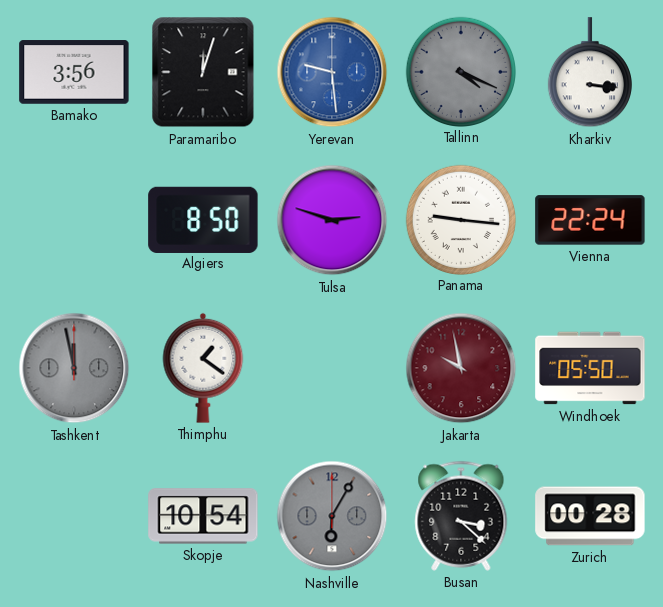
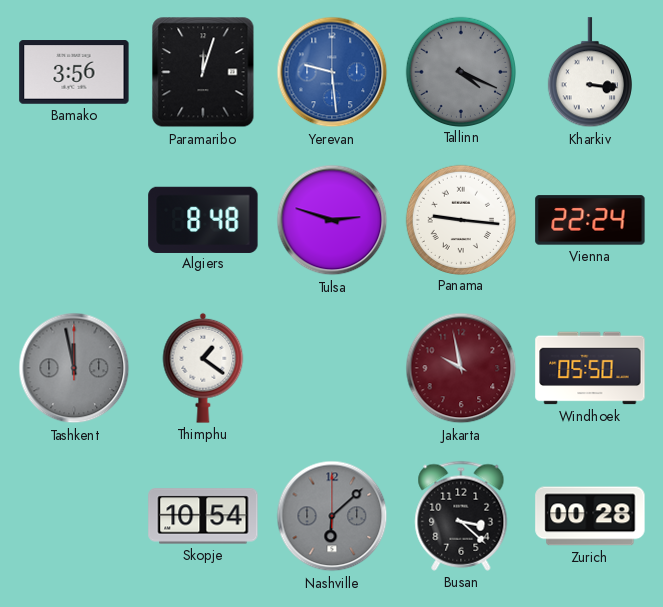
Algiers: 8:50 -> 8:48
Nashville: 6:05 -> 6:08
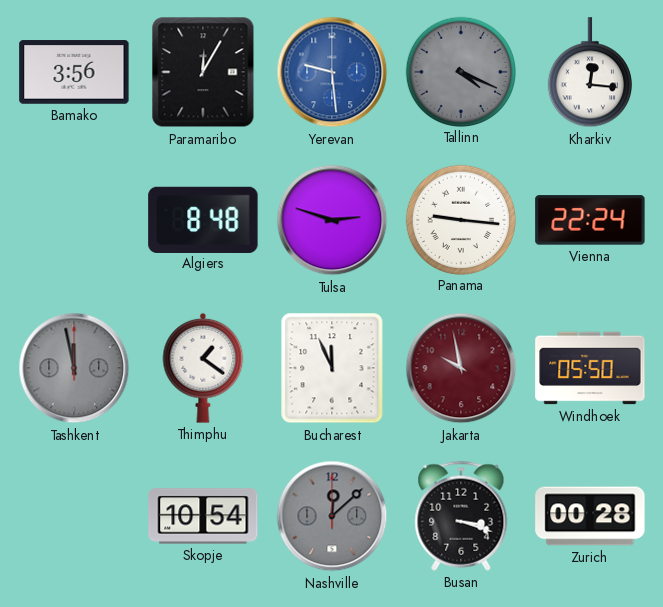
Paramaribo: 12:03 -> 12:05
Kharkiv: 3:16 -> 12:16
Bucharest: none -> 11:56
Nashville: 6:08 -> 12:08
Busan: 3:22 -> 3:18
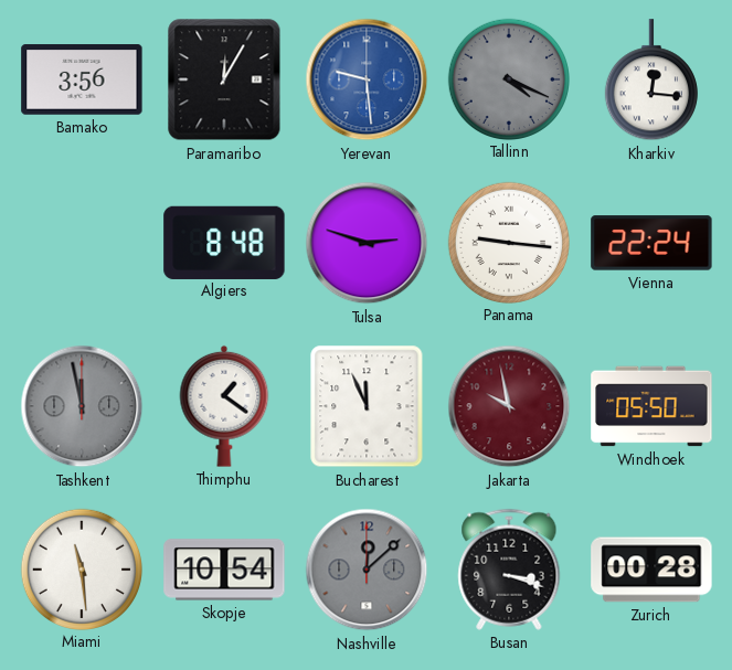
Miami: none -> 11:29
